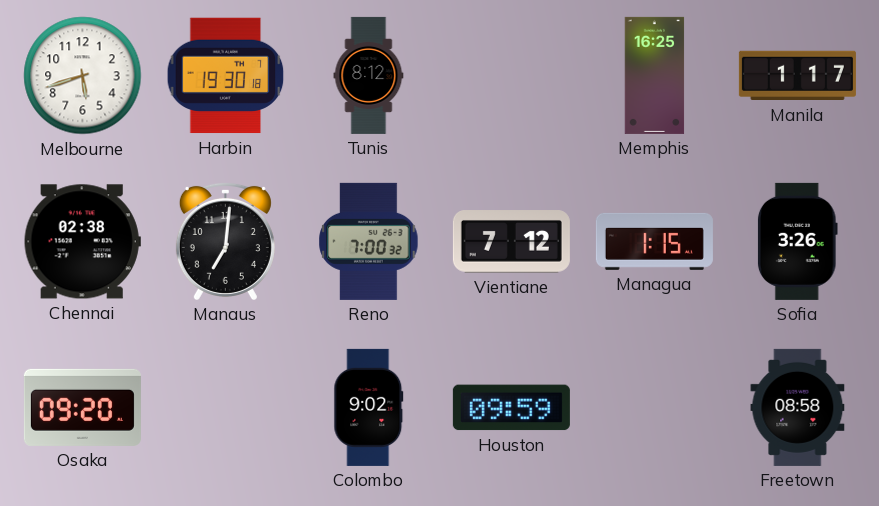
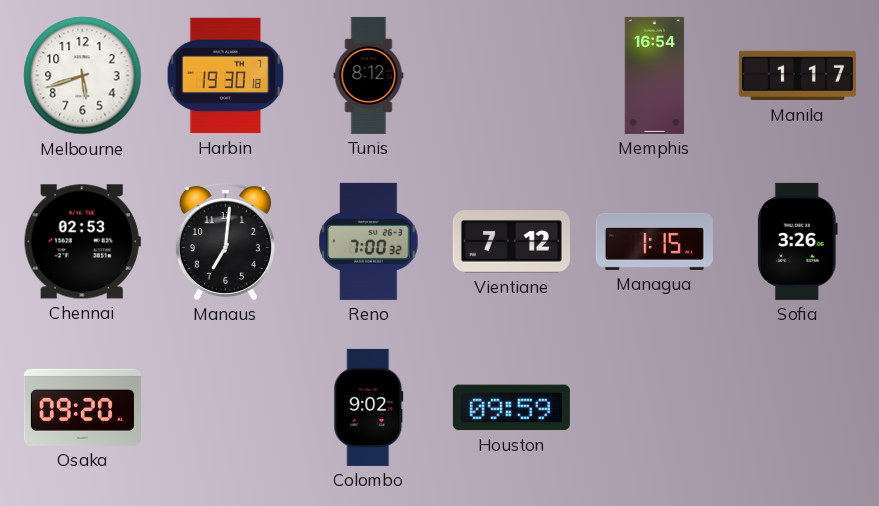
Memphis: 16:25 -> 16:54
Chennai: 02:38 -> 02:53
Freetown: 08:58 -> none
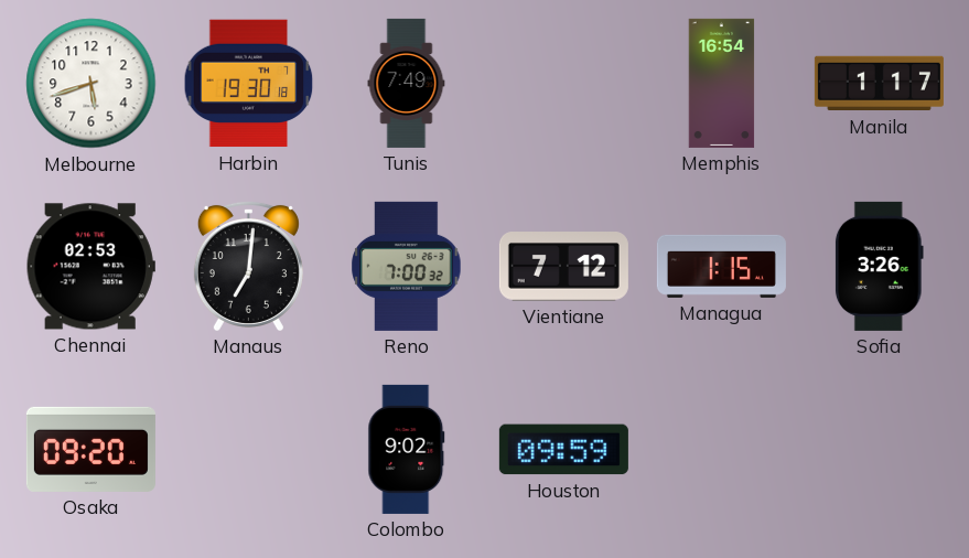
Tunis: 8:12 -> 7:49
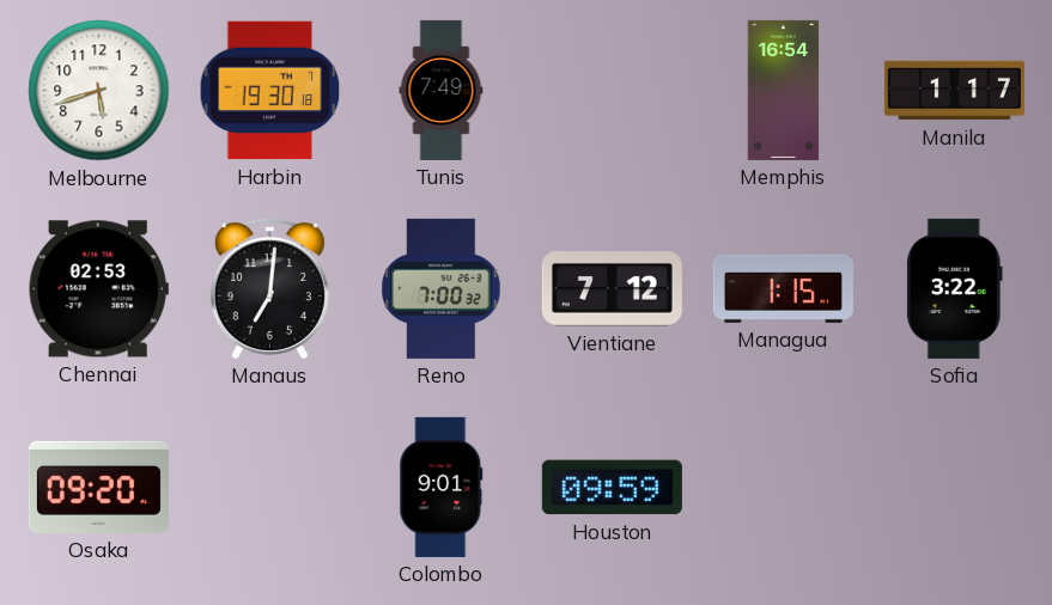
Sofia: 3:26 -> 3:22
Colombo: 9:02 -> 9:01
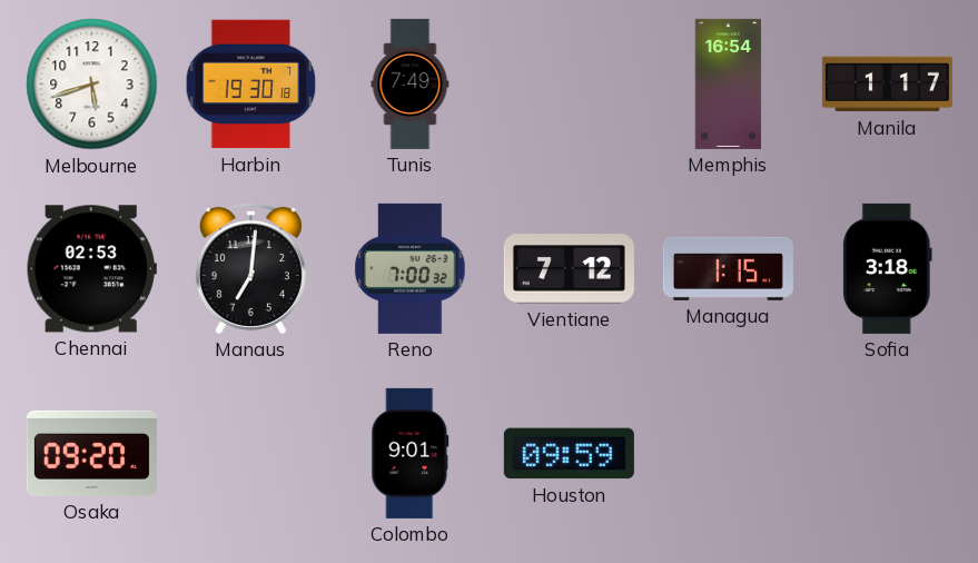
Sofia: 3:22 -> 3:18
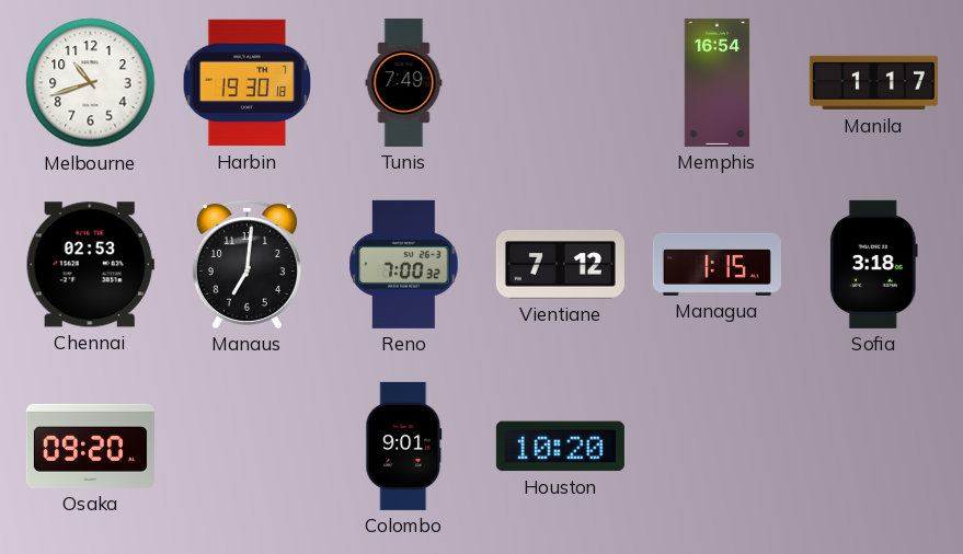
Melbourne: 5:42 -> 10:42
Houston: 09:59 -> 10:20
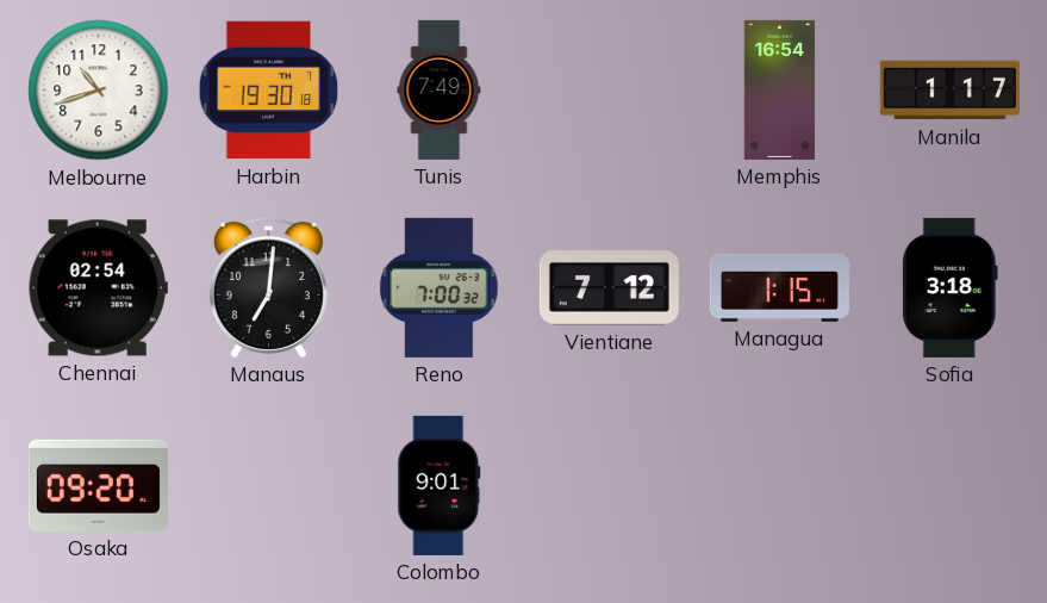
Chennai: 02:53 -> 02:54
Houston: 10:20 -> none
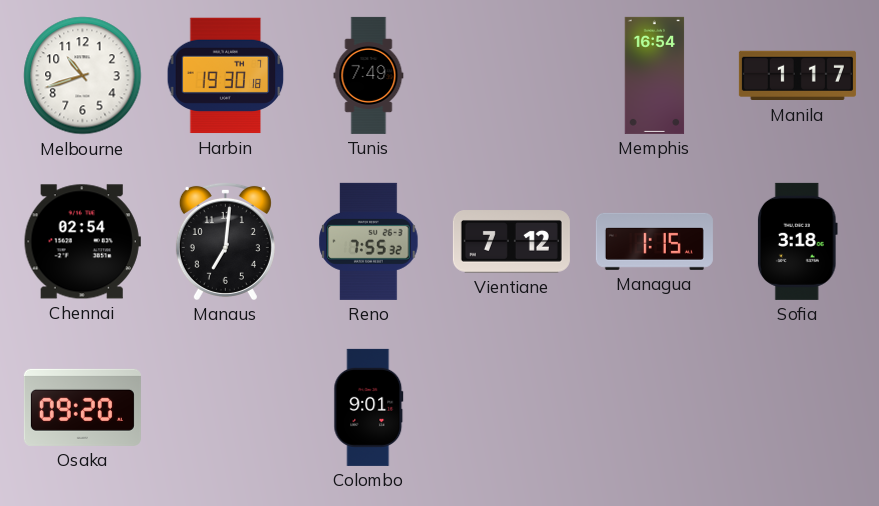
Reno: 7:00 -> 7:55
